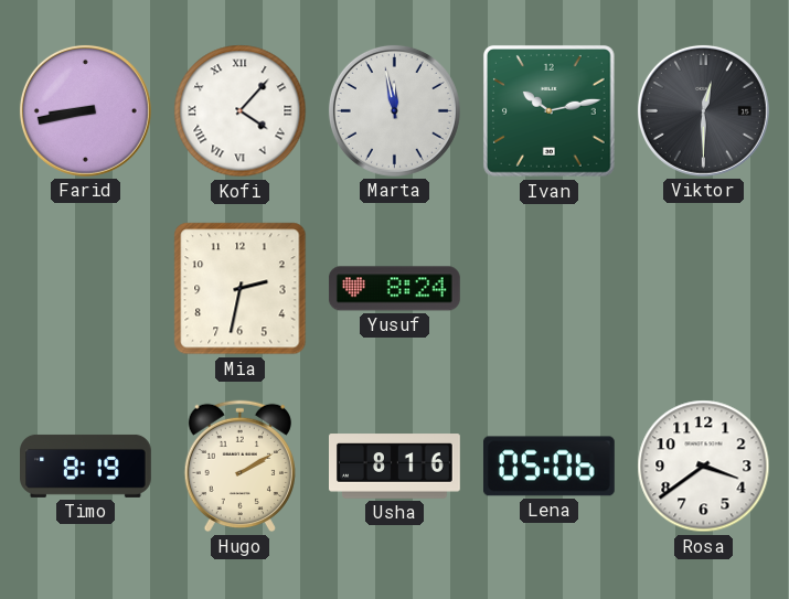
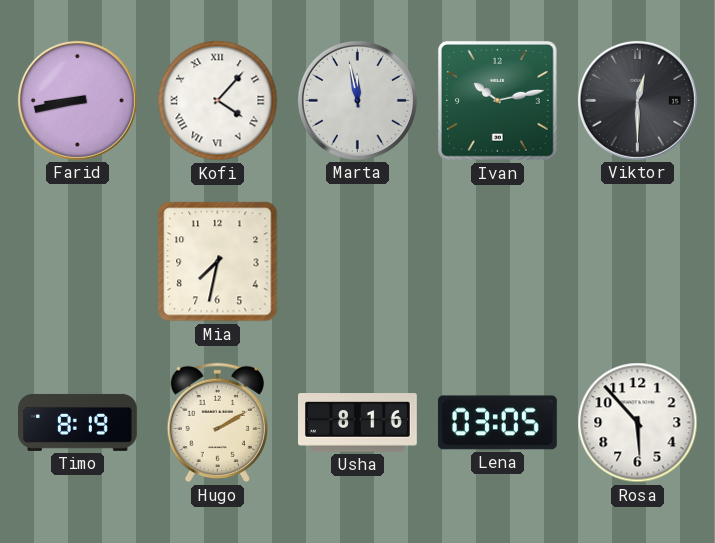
Mia: 2:32 -> 7:32
Yusuf: 8:24 -> none
Lena: 05:06 -> 03:05
Rosa: 3:39 -> 5:53
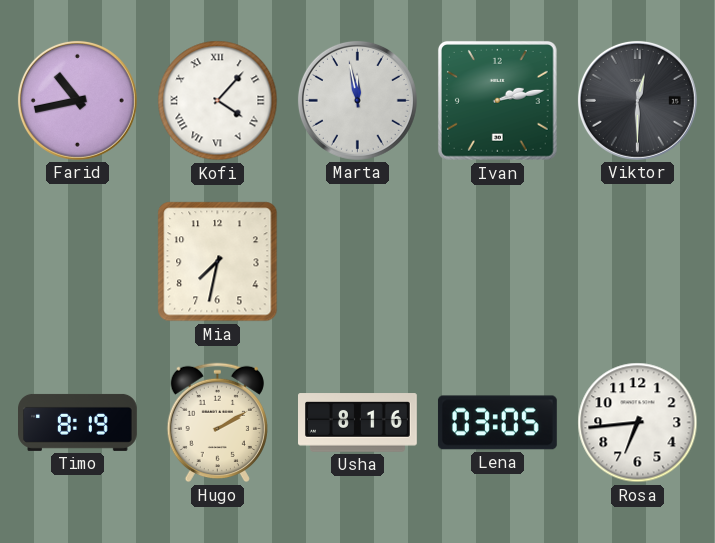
Farid: 8:43 -> 10:43
Ivan: 10:13 -> 2:13
Rosa: 5:53 -> 6:44
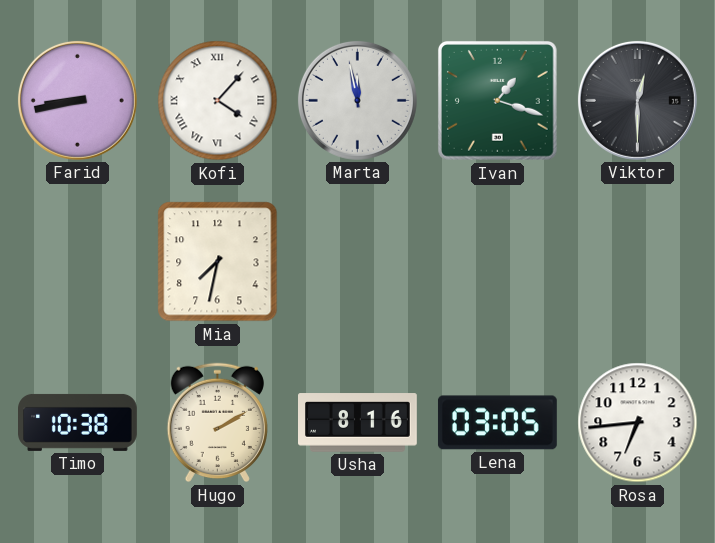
Farid: 10:43 -> 8:43
Ivan: 2:13 -> 1:18
Timo: 8:19 -> 10:38
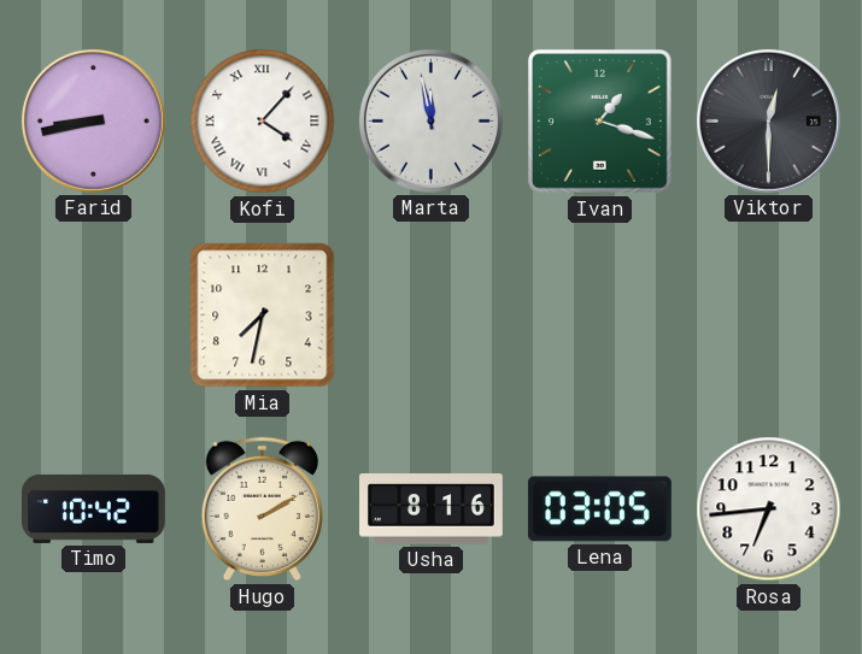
Timo: 10:38 -> 10:42
